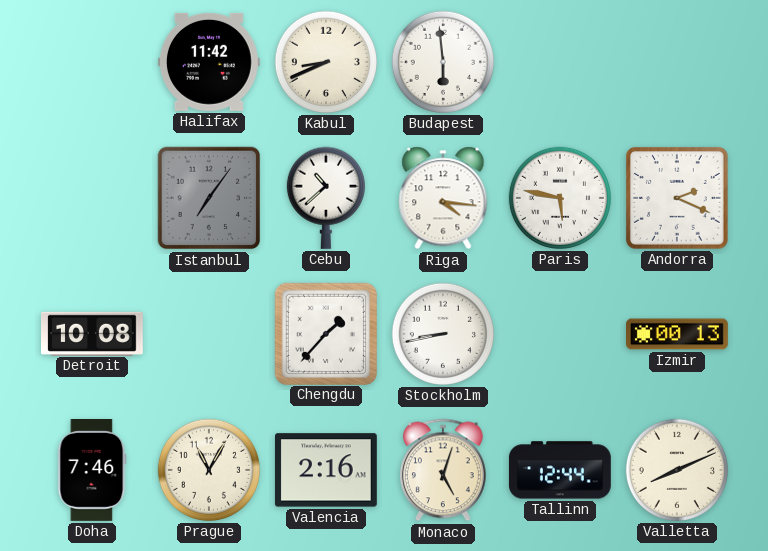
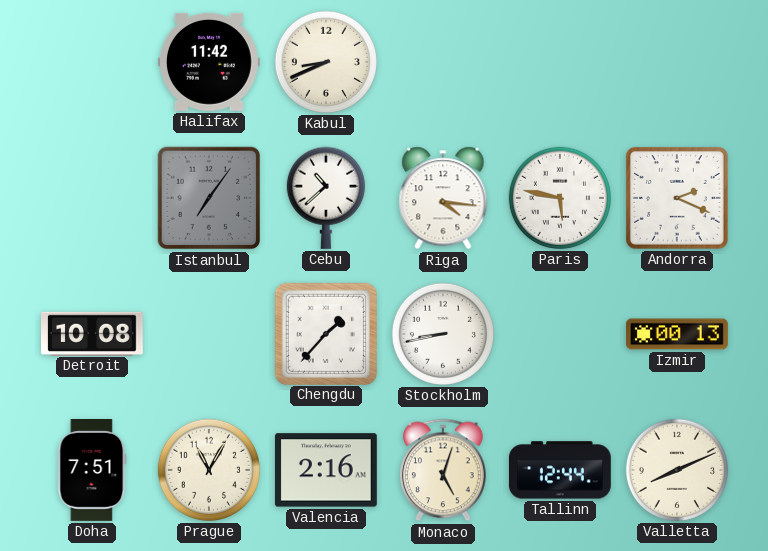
Budapest: 5:59 -> none
Doha: 7:46 -> 7:51
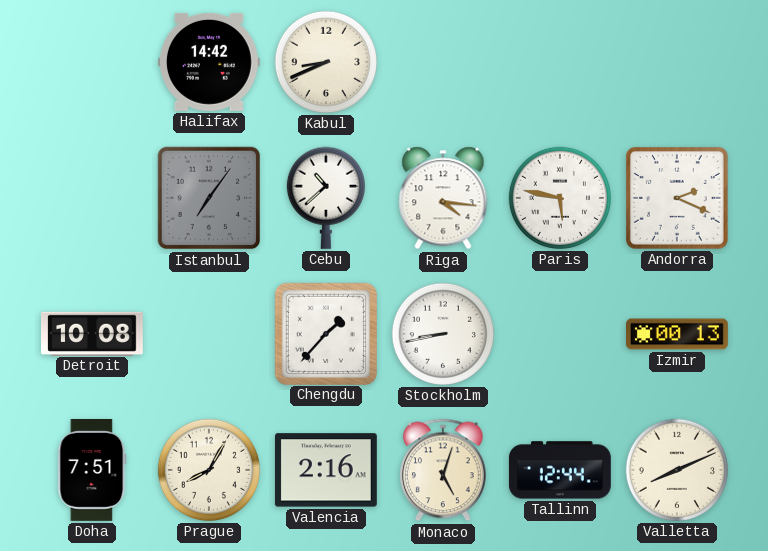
Halifax: 11:42 -> 14:42
Prague: 11:05 -> 8:05
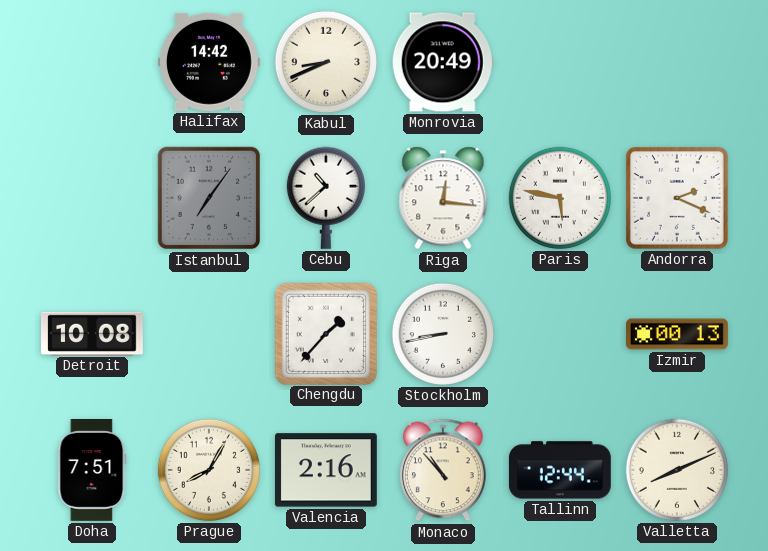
Monrovia: none -> 20:49
Riga: 4:16 -> 12:16
Monaco: 5:03 -> 10:53
